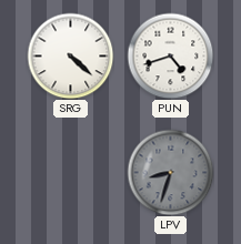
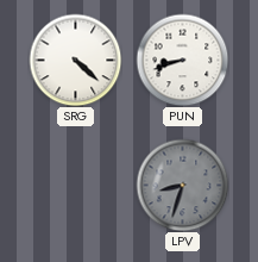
PUN: 4:42 -> 8:42
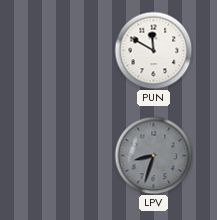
SRG: 4:22 -> none
PUN: 8:42 -> 11:50
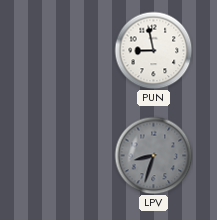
PUN: 11:50 -> 8:58
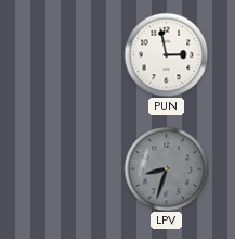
PUN: 8:58 -> 2:58
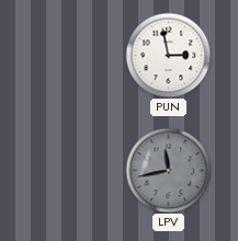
LPV: 8:33 -> 11:43
